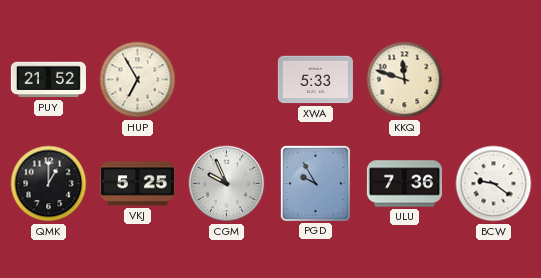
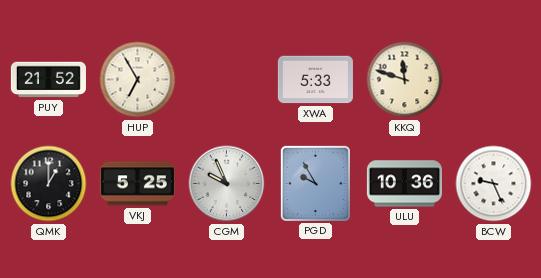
ULU: 7:36 -> 10:36
BCW: 9:21 -> 9:26
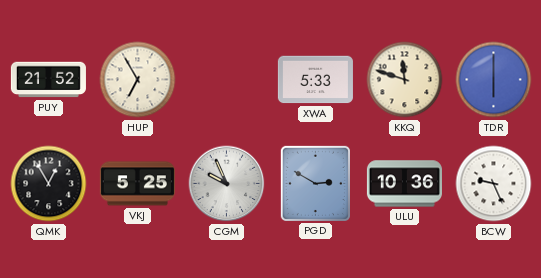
TDR: none -> 6:00
QMK: 1:00 -> 12:55
PGD: 9:55 -> 2:50
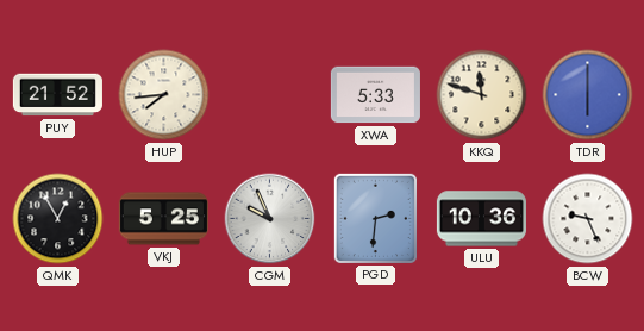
HUP: 6:55 -> 7:44
PGD: 2:50 -> 2:31
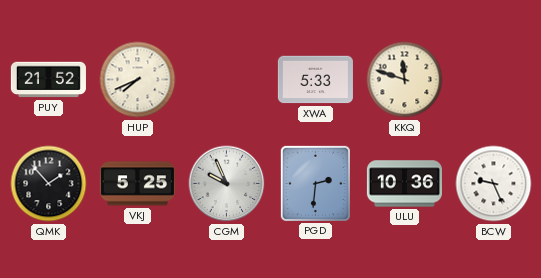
HUP: 7:44 -> 7:41
TDR: 6:00 -> none
QMK: 12:55 -> 1:53
